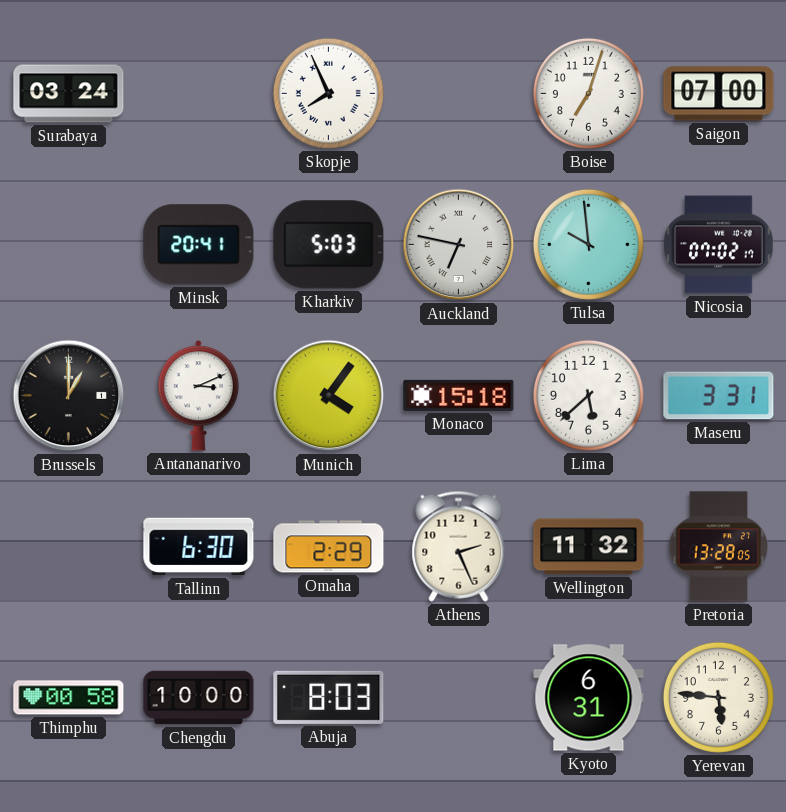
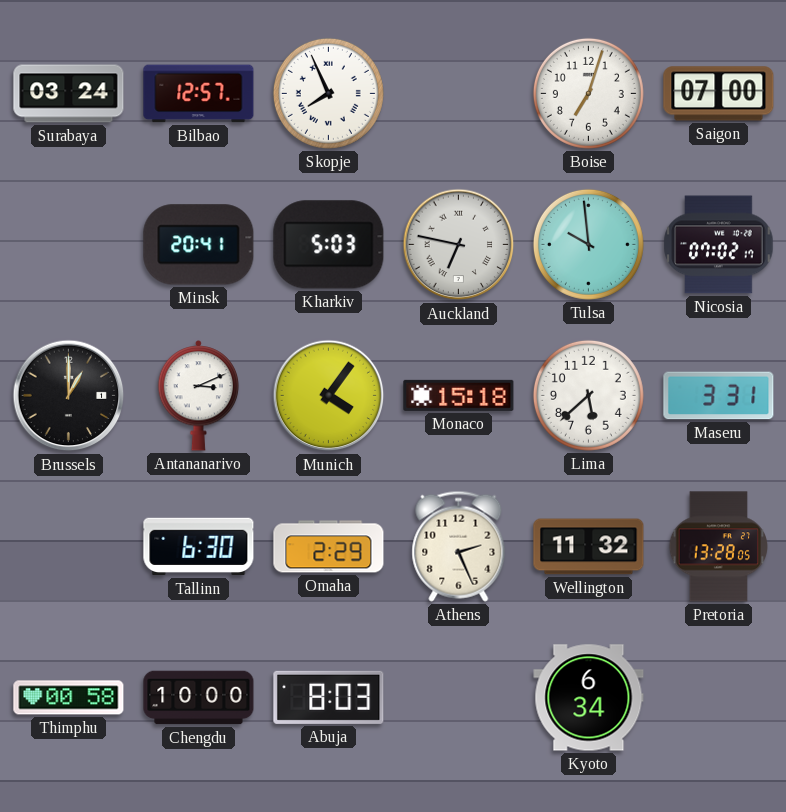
Bilbao: none -> 12:57
Kyoto: 6:31 -> 6:34
Yerevan: 5:46 -> none
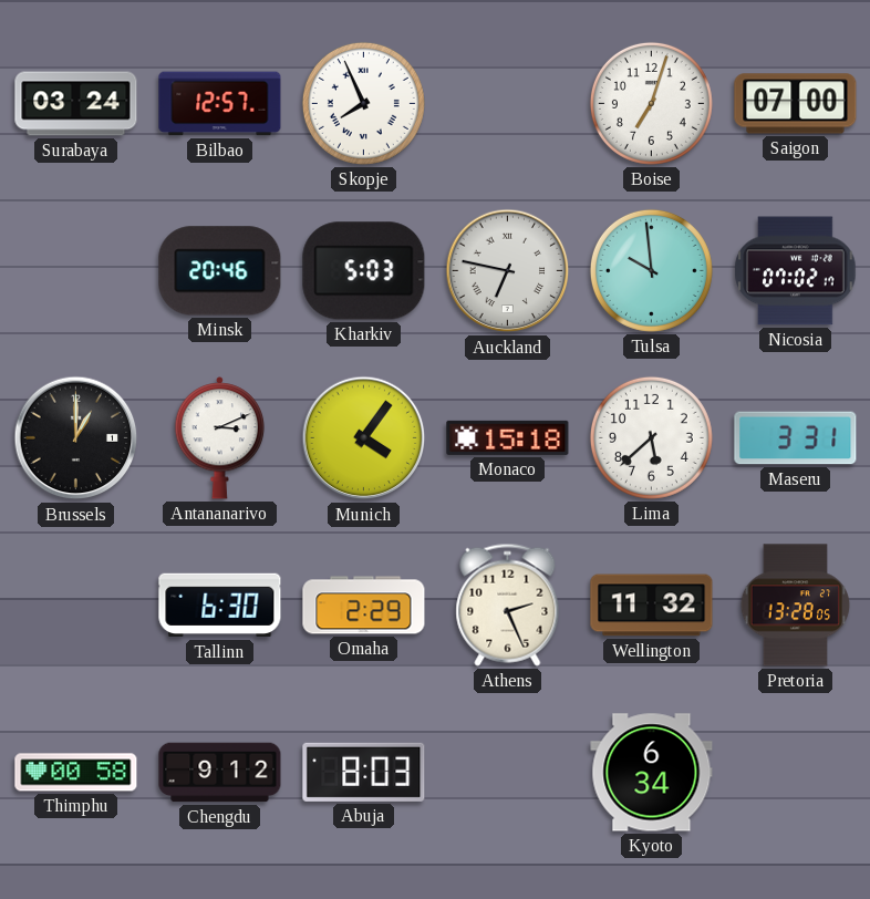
Minsk: 20:41 -> 20:46
Chengdu: 10:00 -> 9:12
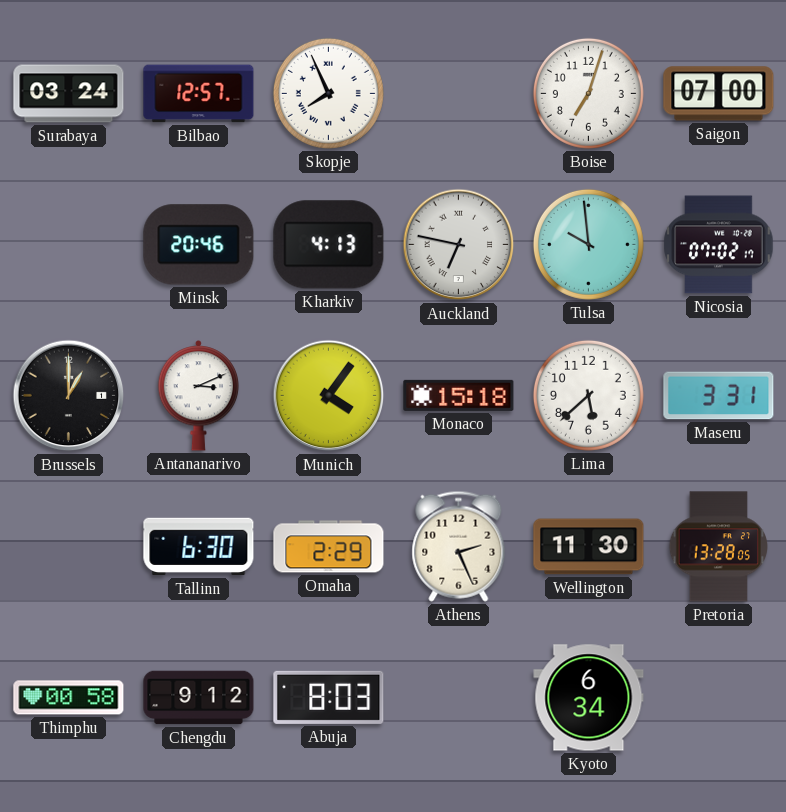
Kharkiv: 5:03 -> 4:13
Wellington: 11:32 -> 11:30
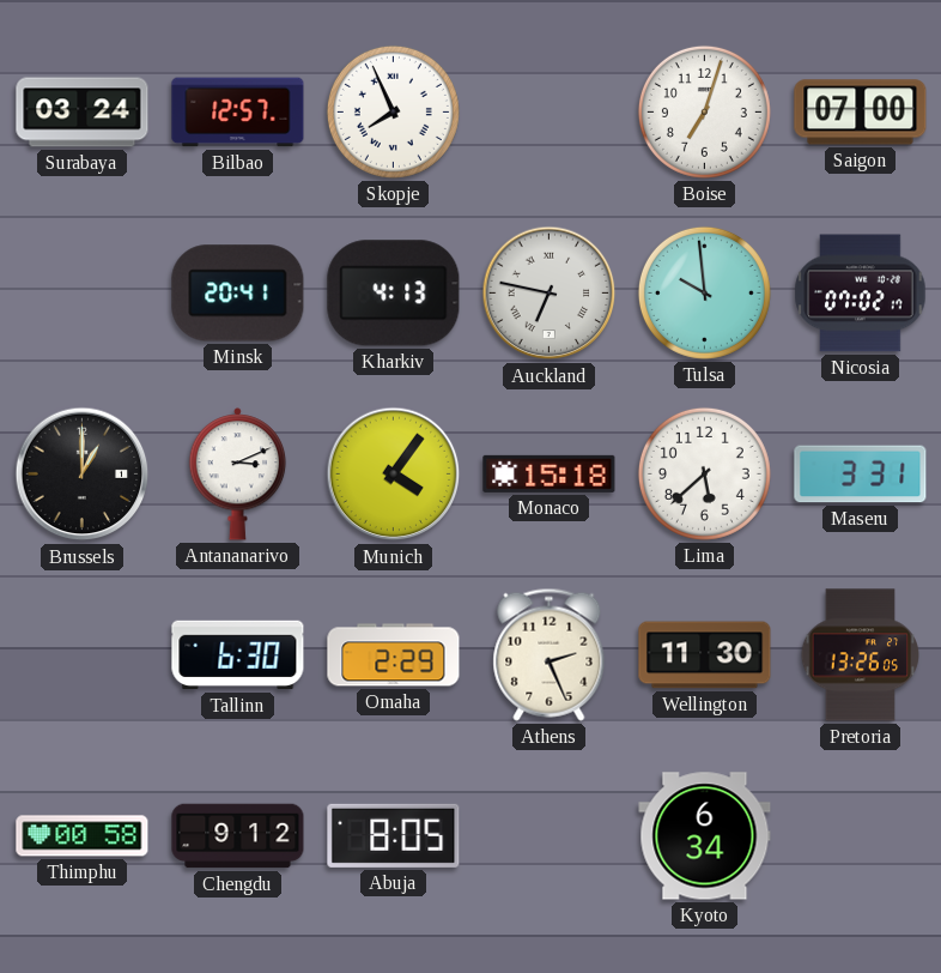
Minsk: 20:46 -> 20:41
Pretoria: 13:28 -> 13:26
Abuja: 8:03 -> 8:05
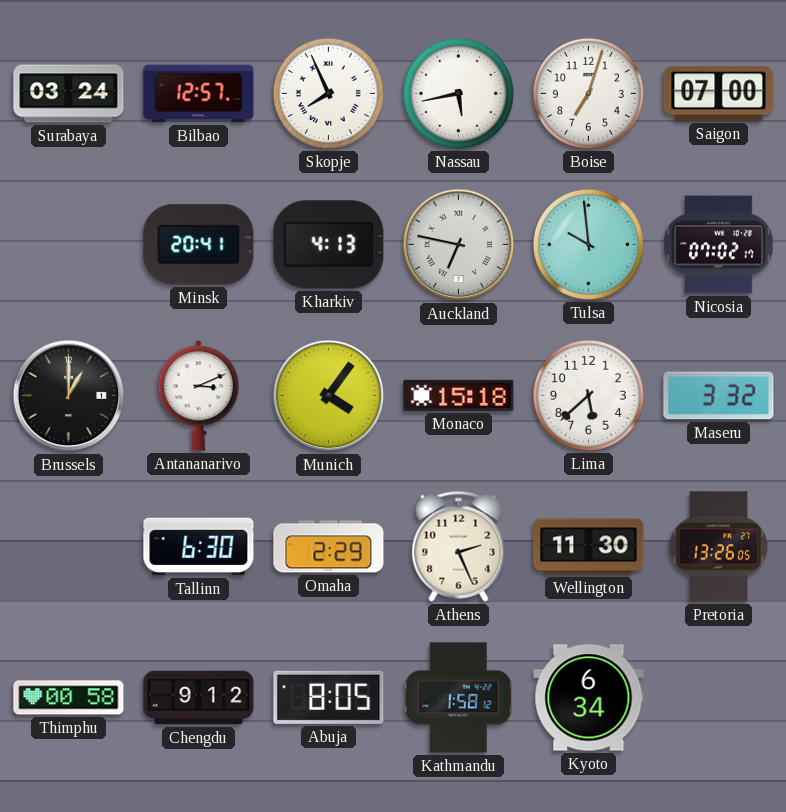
Nassau: none -> 5:43
Maseru: 3:31 -> 3:32
Kathmandu: none -> 1:58
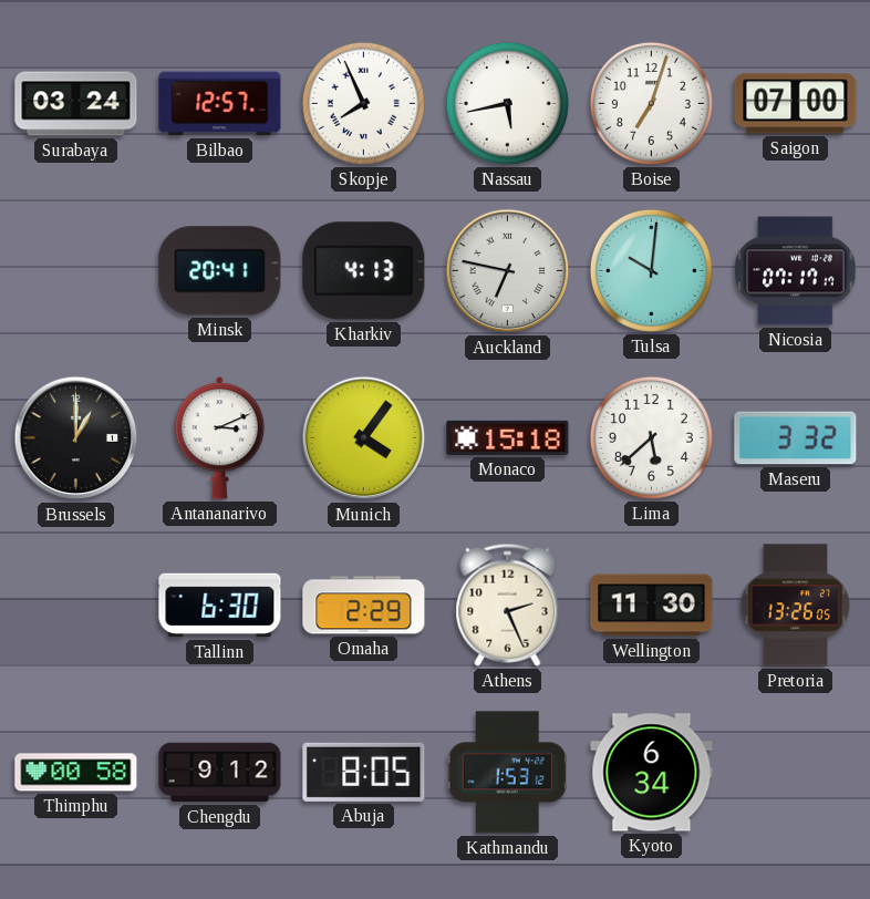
Tulsa: 9:59 -> 10:01
Nicosia: 07:02 -> 07:17
Kathmandu: 1:58 -> 1:53
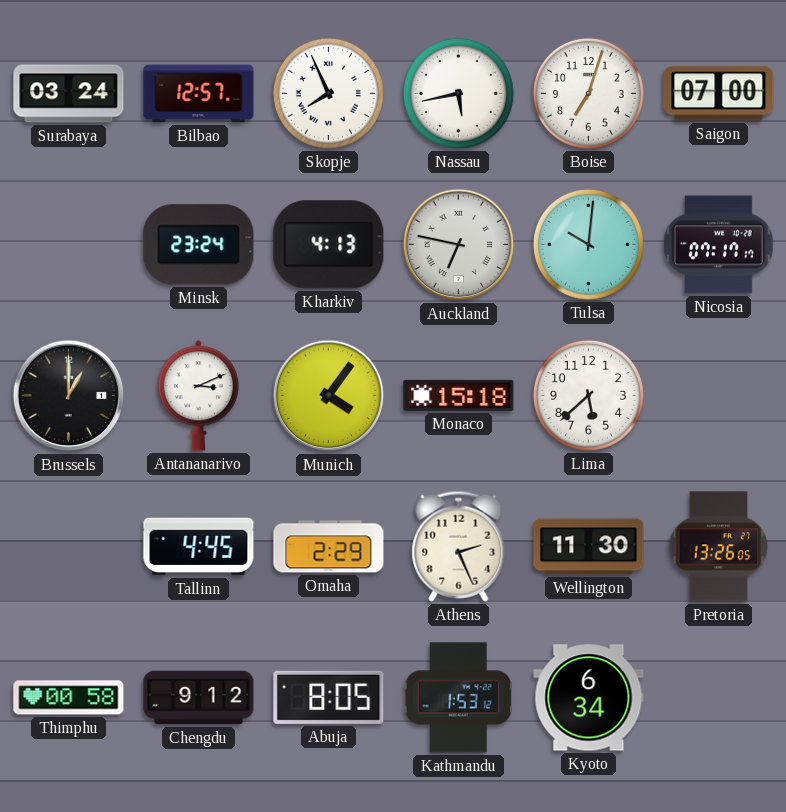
Minsk: 20:41 -> 23:24
Maseru: 3:32 -> none
Tallinn: 6:30 -> 4:45
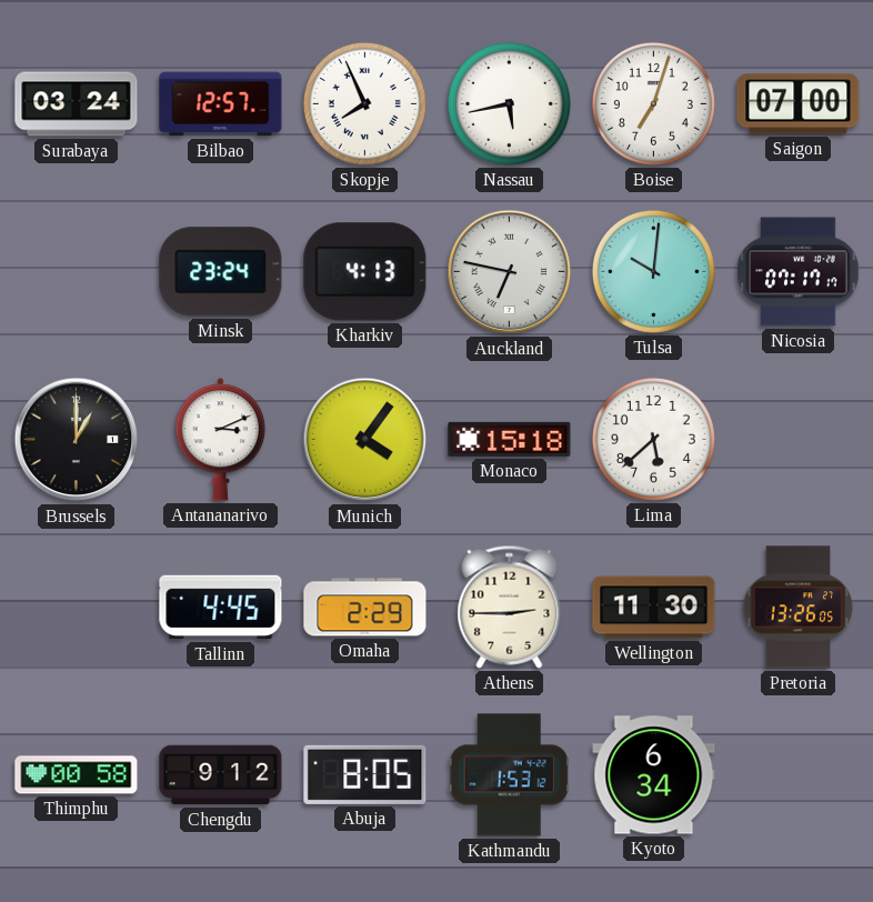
Athens: 2:26 -> 2:45
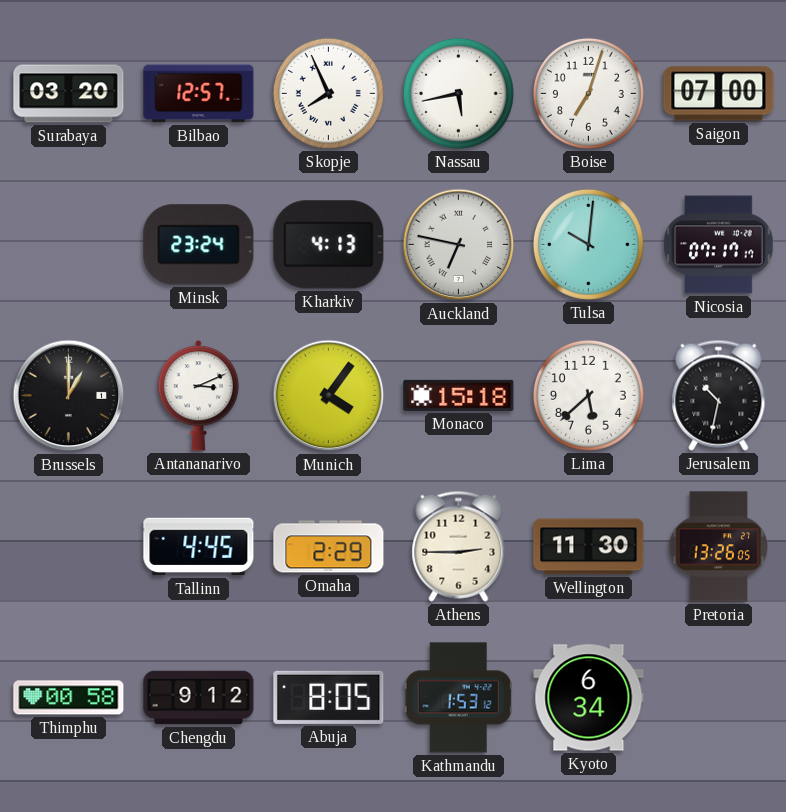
Surabaya: 03:24 -> 03:20
Jerusalem: none -> 10:32
